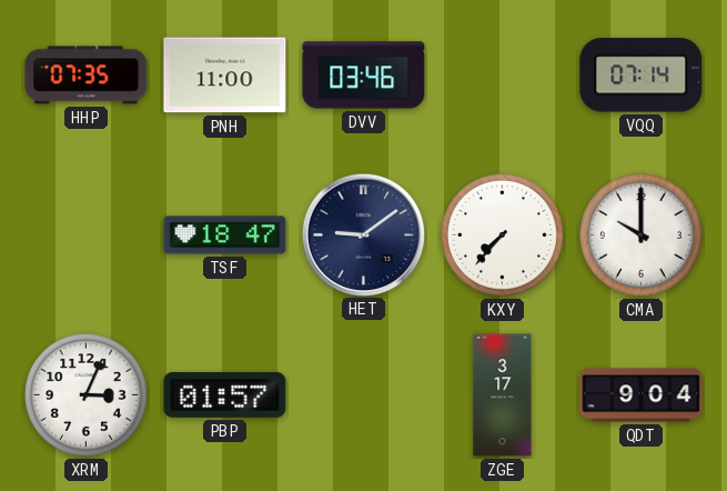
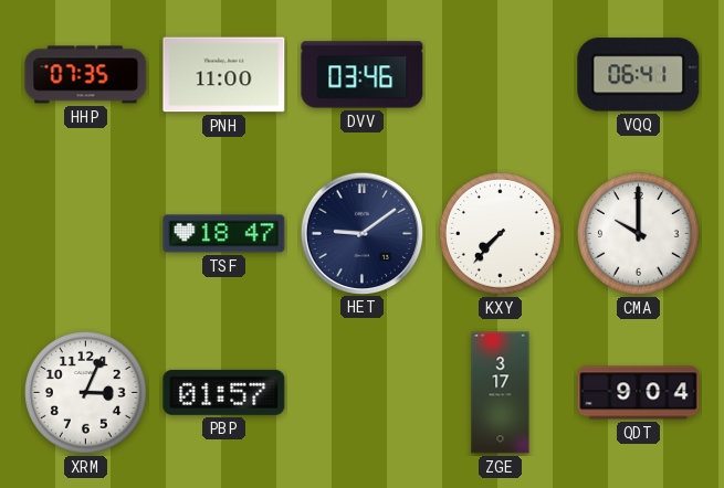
VQQ: 07:14 -> 06:41
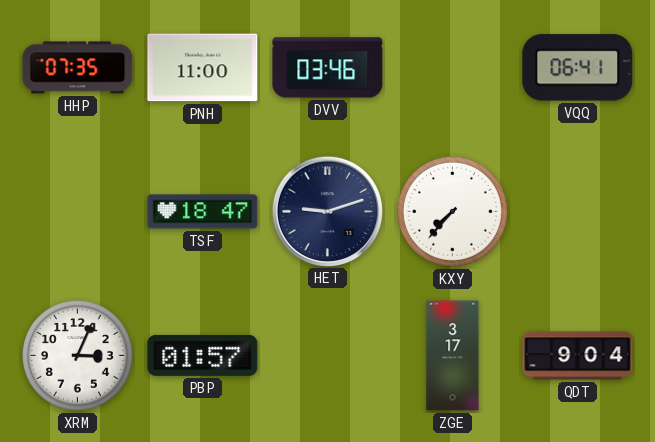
HET: 9:09 -> 9:12
CMA: 10:00 -> none
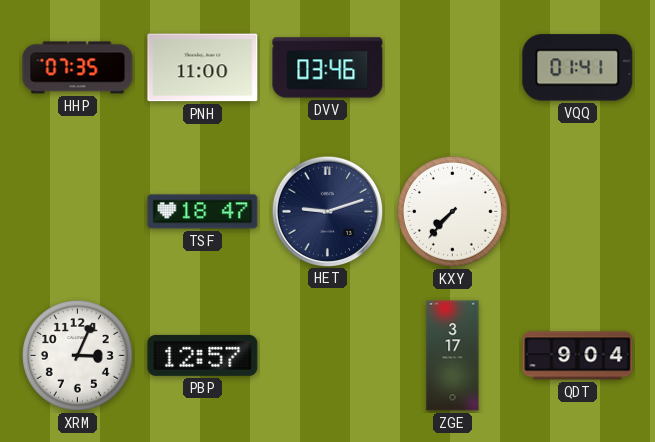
VQQ: 06:41 -> 01:41
PBP: 01:57 -> 12:57
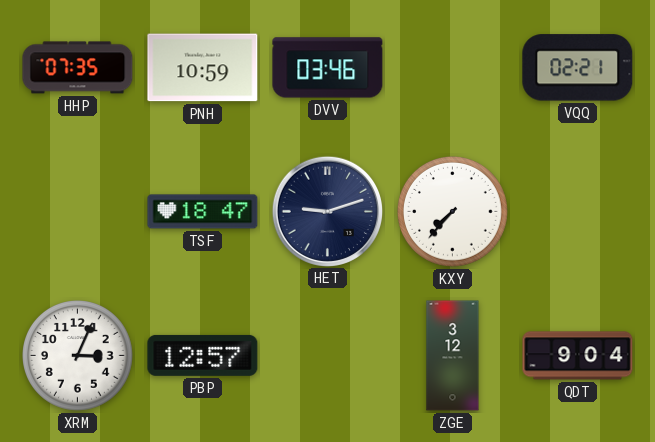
PNH: 11:00 -> 10:59
VQQ: 01:41 -> 02:21
ZGE: 3:17 -> 3:12
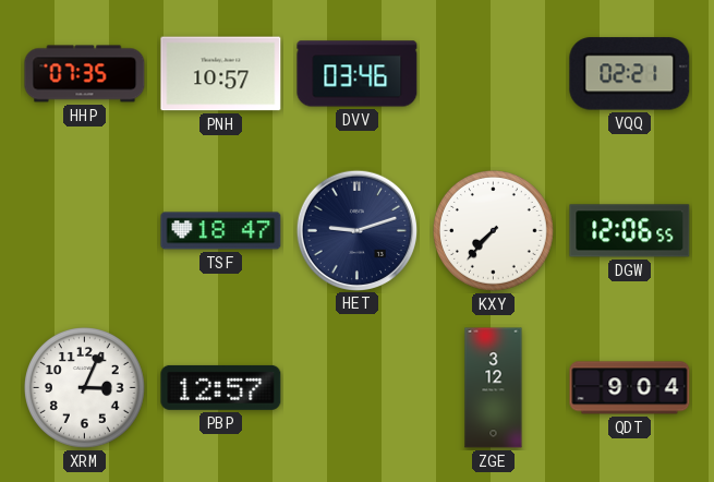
PNH: 10:59 -> 10:57
DGW: none -> 12:06
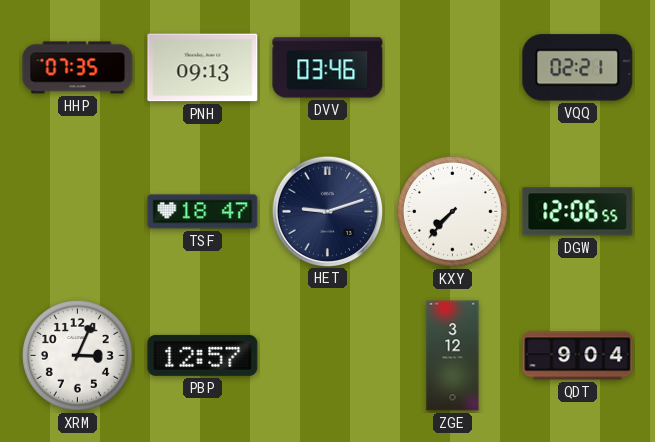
PNH: 10:57 -> 09:13
